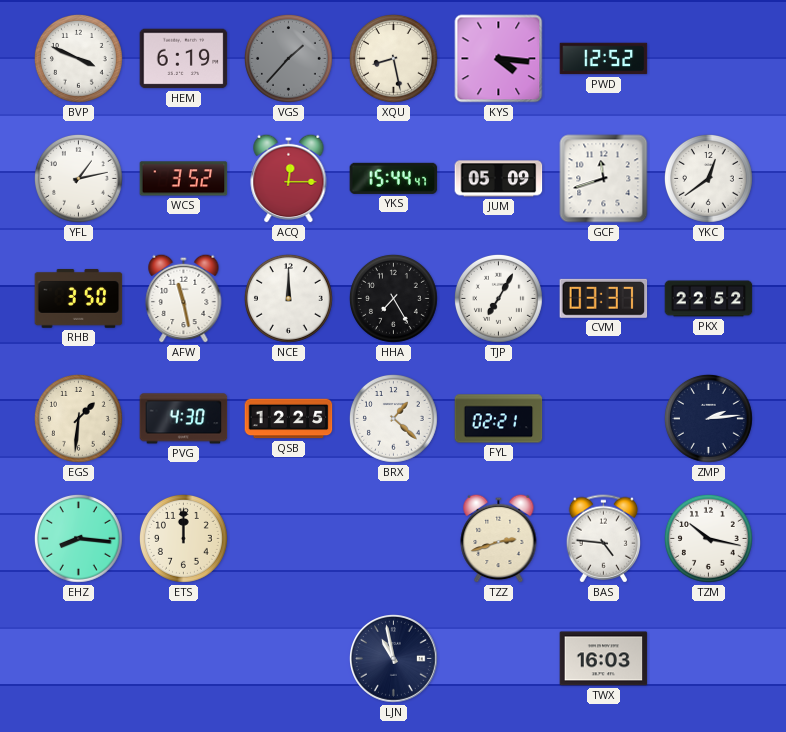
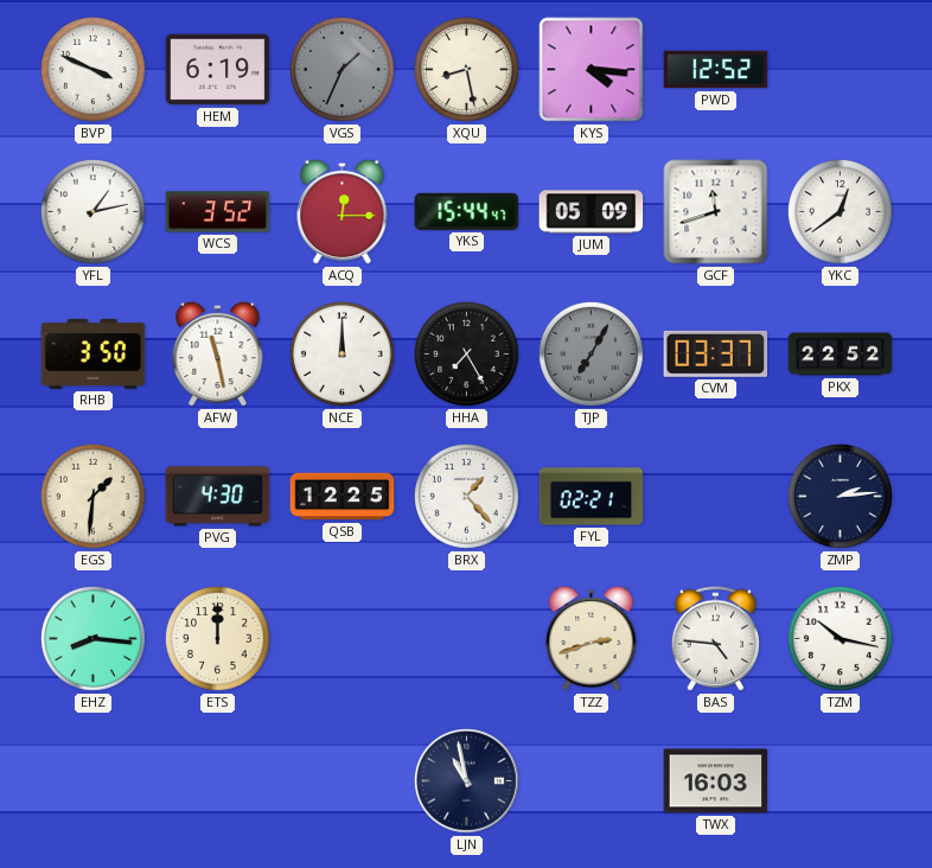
VGS: 1:37 -> 1:34
TJP dial: white -> grey
BRX: 1:22 -> 1:23
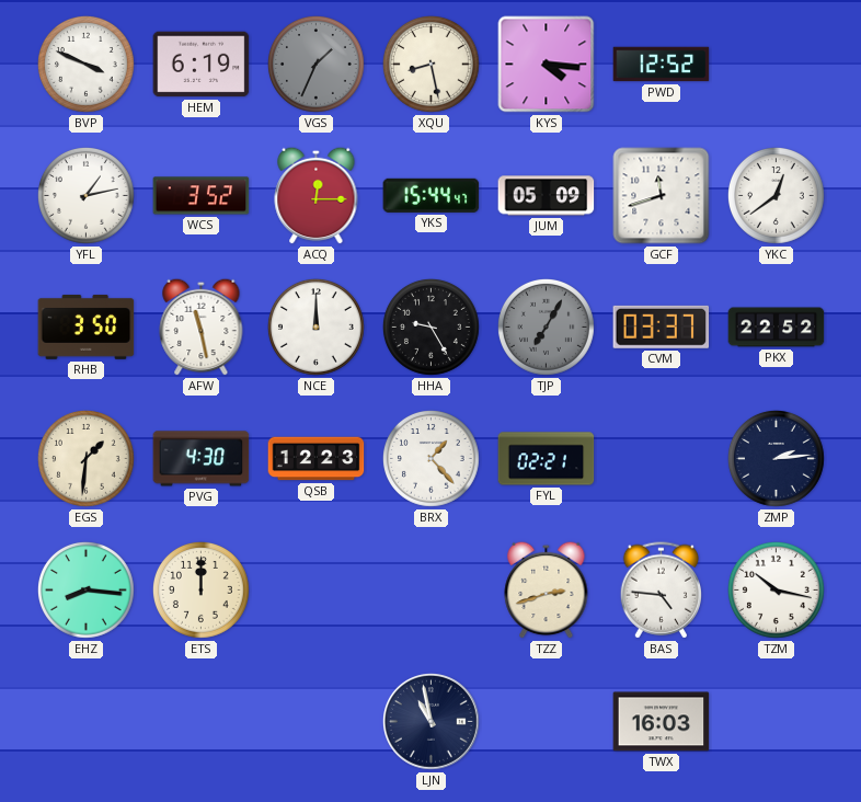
HHA: 7:25 -> 9:25
QSB: 12:25 -> 12:23
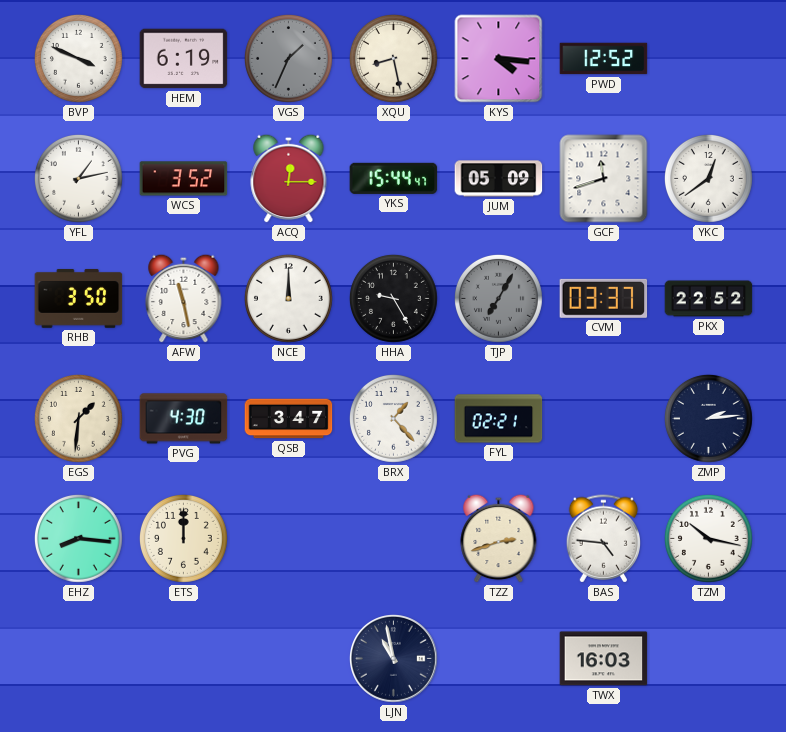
QSB: 12:23 -> 3:47
